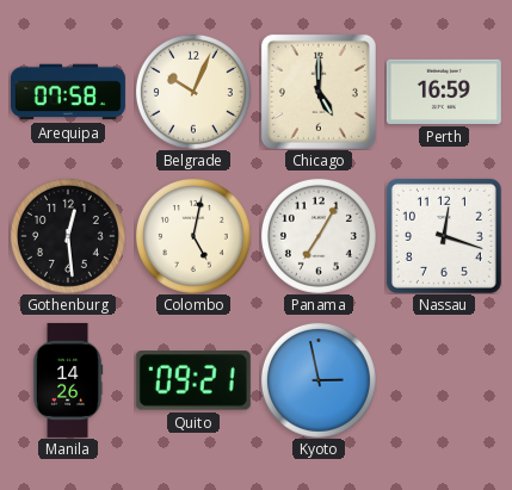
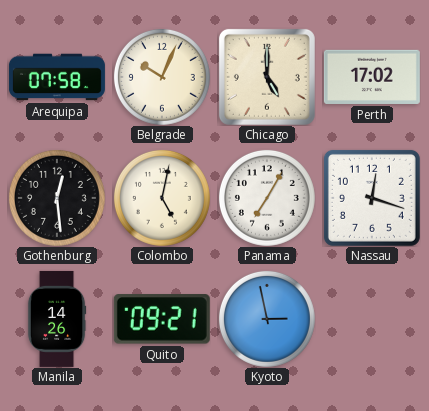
Perth: 16:59 -> 17:02
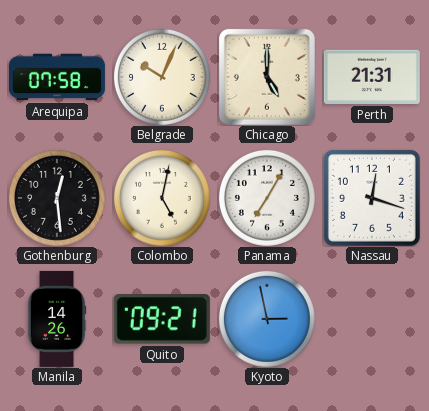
Perth: 17:02 -> 21:31
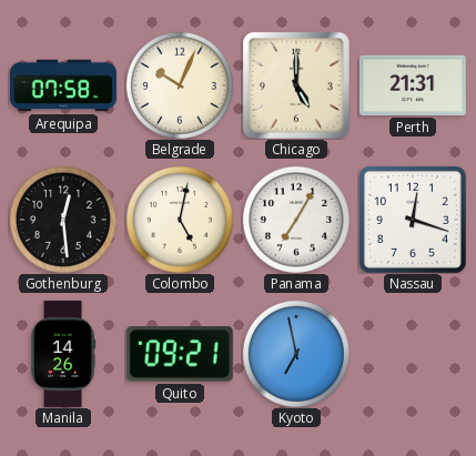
Kyoto: 2:58 -> 6:58
